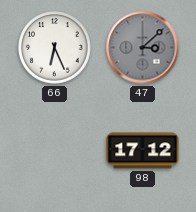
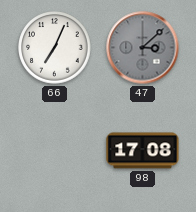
66: 6:26 -> 7:04
98: 17:12 -> 17:08
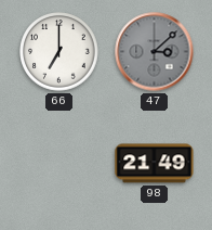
66: 7:04 -> 7:00
98: 17:08 -> 21:49
